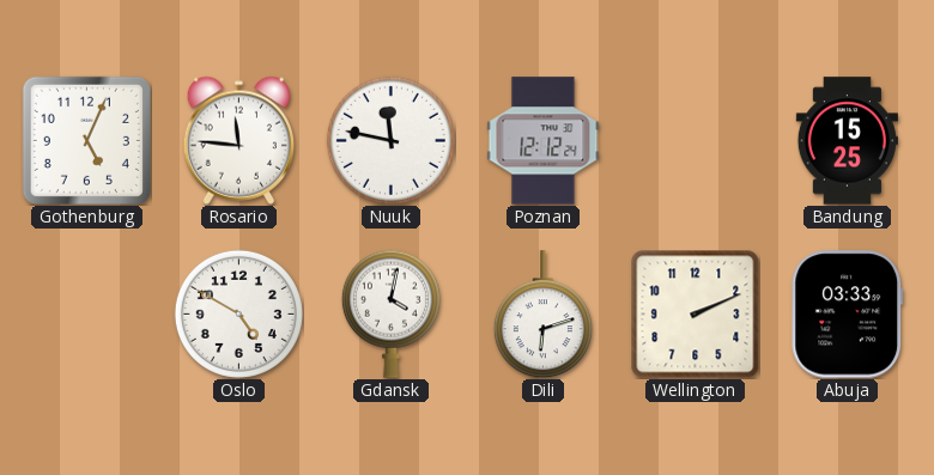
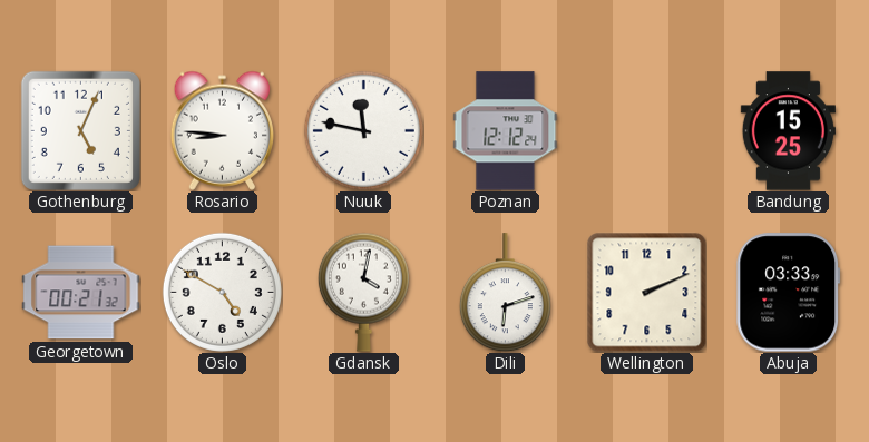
Rosario: 11:46 -> 8:46
Georgetown: none -> 00:21
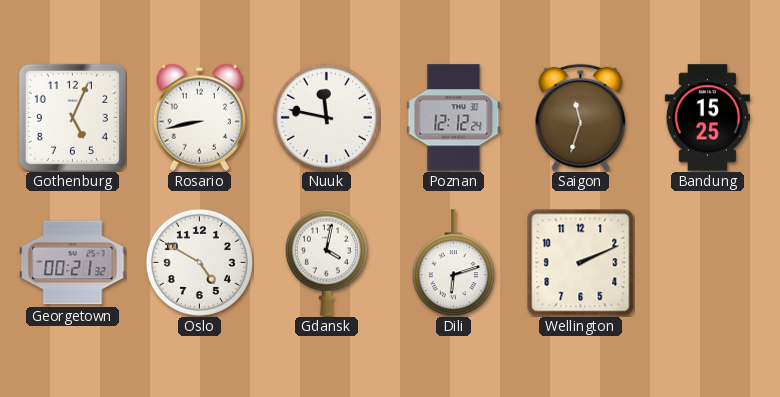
Rosario: 8:46 -> 8:43
Saigon: none -> 11:33
Abuja: 03:33 -> none
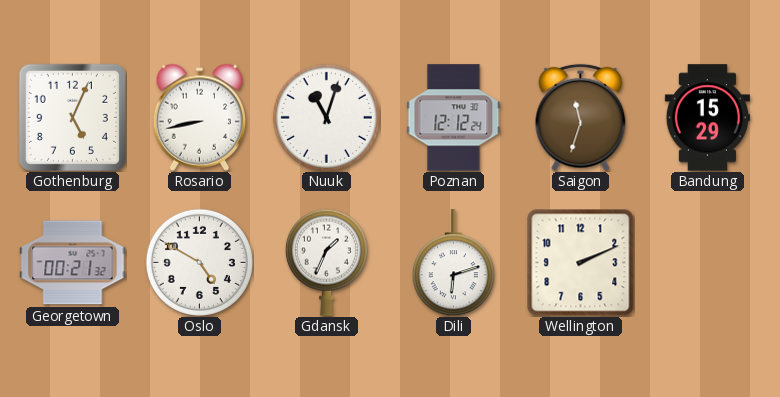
Nuuk: 11:47 -> 11:03
Bandung: 15:25 -> 15:29
Gdansk: 4:02 -> 1:34
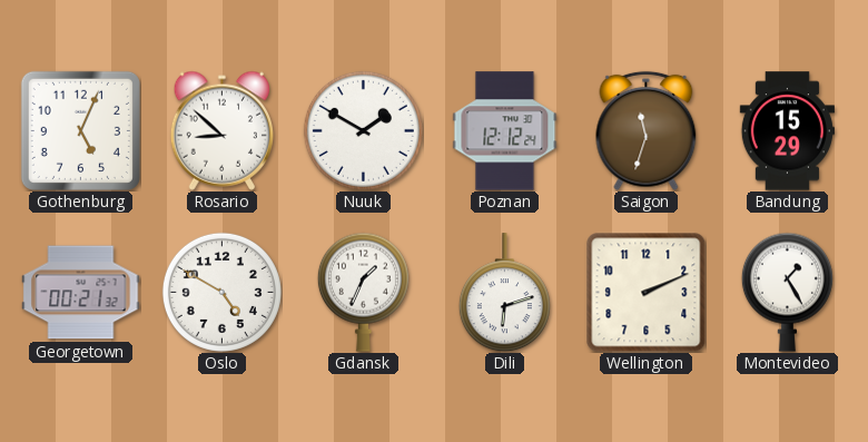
Rosario: 8:43 -> 8:52
Nuuk: 11:03 -> 1:50
Montevideo: none -> 1:25
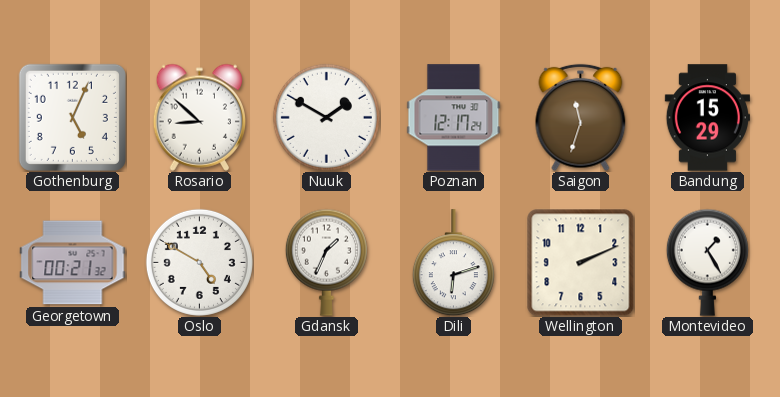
Poznan: 12:12 -> 12:17
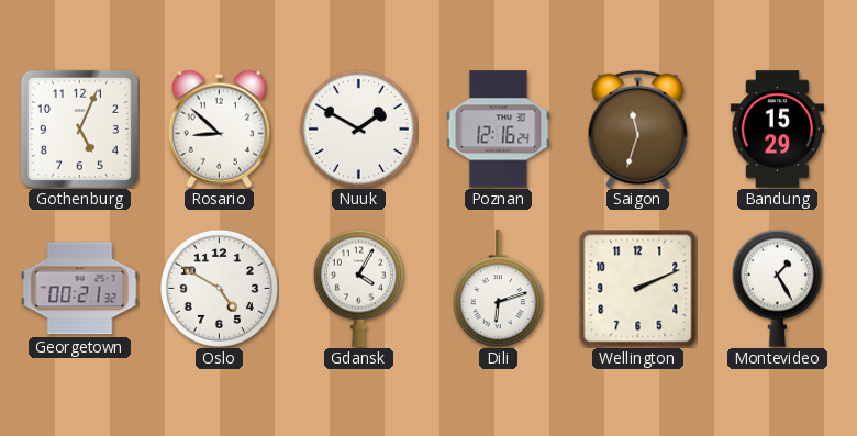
Poznan: 12:17 -> 12:16
Gdansk: 1:34 -> 4:05
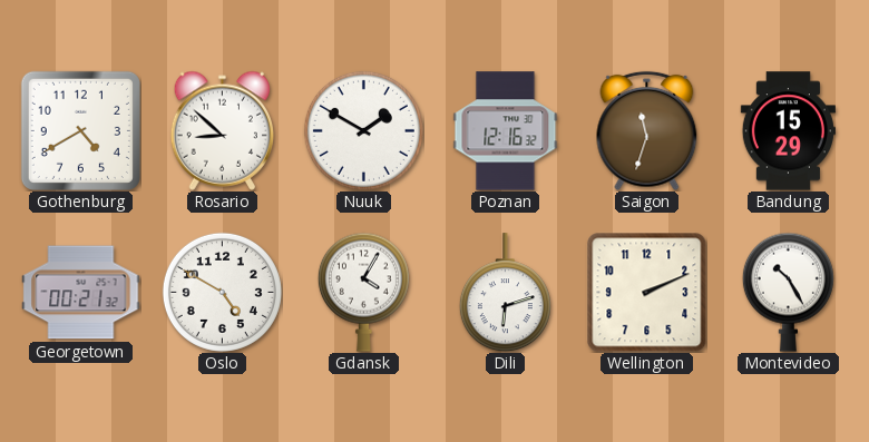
Gothenburg: 5:04 -> 4:40
Poznan: 12:16:24 -> 12:16:32
Montevideo: 1:25 -> 10:25
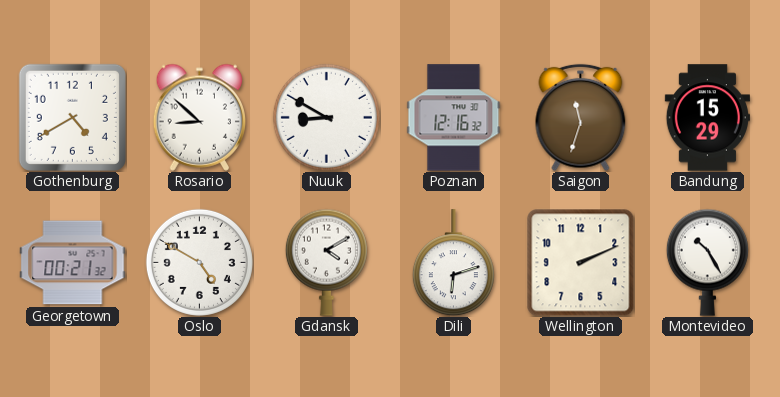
Nuuk: 1:50 -> 8:50
Gdansk: 4:05 -> 4:10
